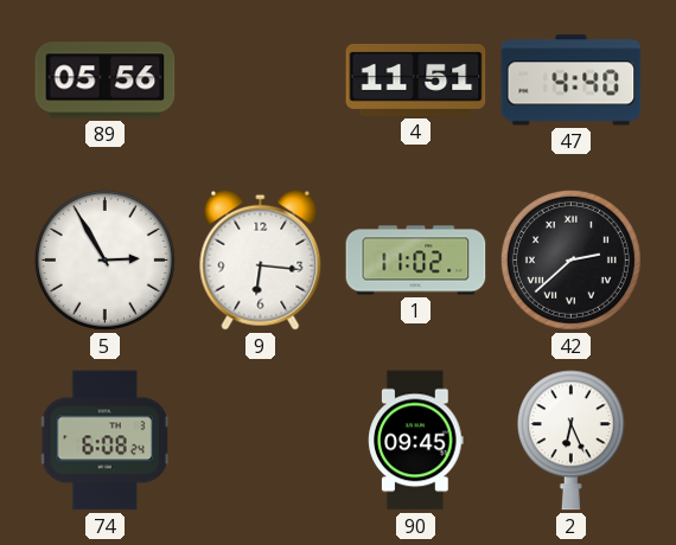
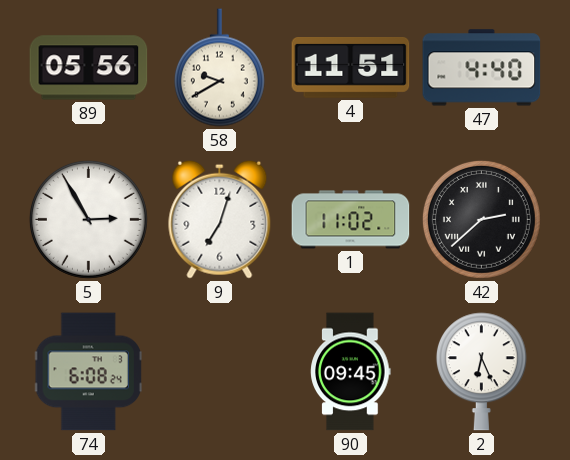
58: none -> 9:40
9: 6:16 -> 7:03
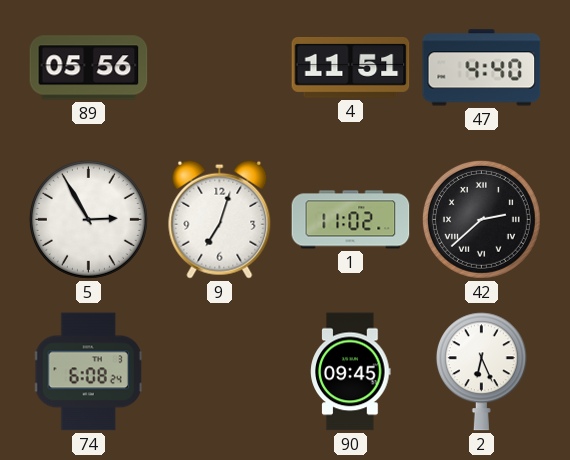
58: 9:40 -> none
